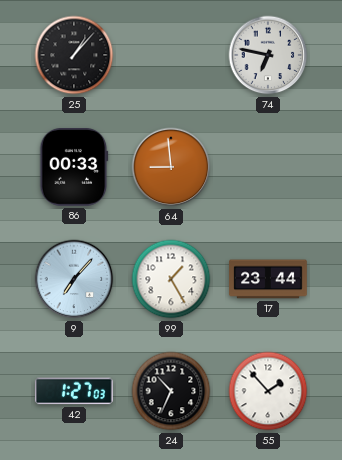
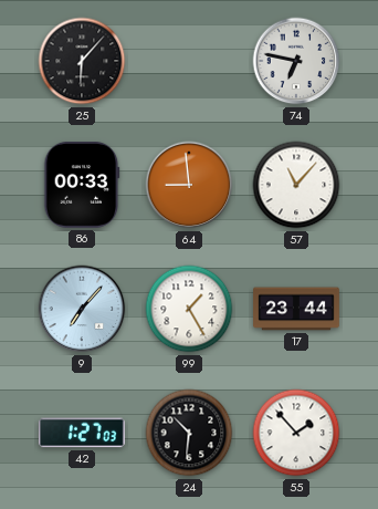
25: 1:07 -> 6:07
57: none -> 11:07
24: 10:34 -> 10:31
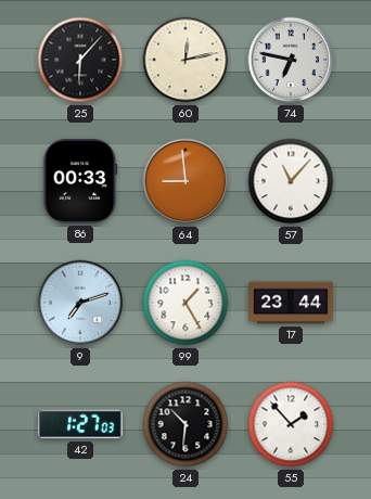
60: none -> 12:13
9: 7:07 -> 7:12
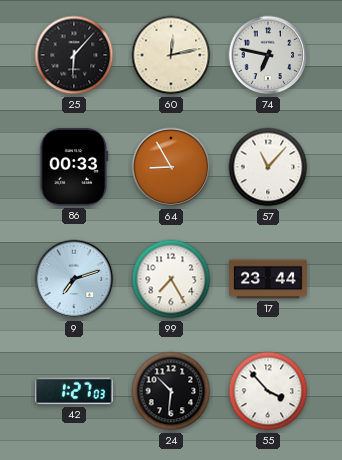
64: 8:59 -> 8:55
99: 1:25 -> 7:25
55: 1:53 -> 3:53
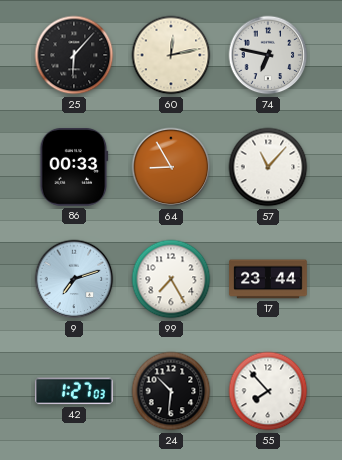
55: 3:53 -> 7:53
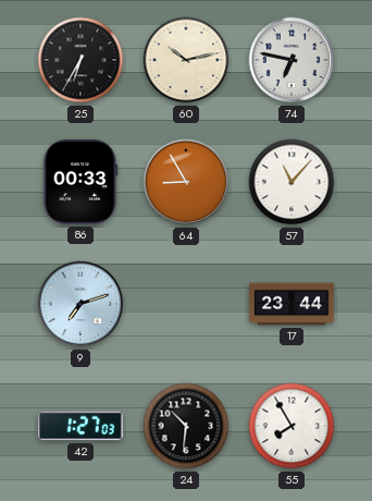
25: 6:07 -> 6:35
60: 12:13 -> 10:13
99: 7:25 -> none
55: 7:53 -> 7:55
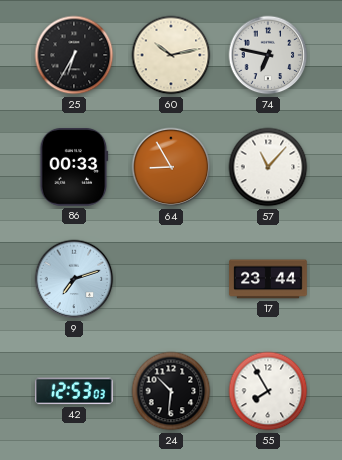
42: 1:27 -> 12:53
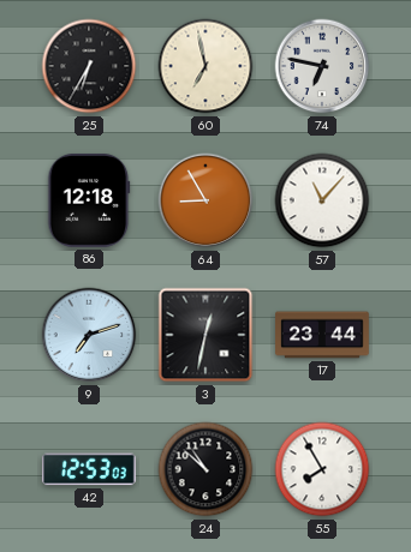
60: 10:13 -> 6:58
86: 00:33 -> 12:18
3: none -> 12:32
24: 10:31 -> 10:52
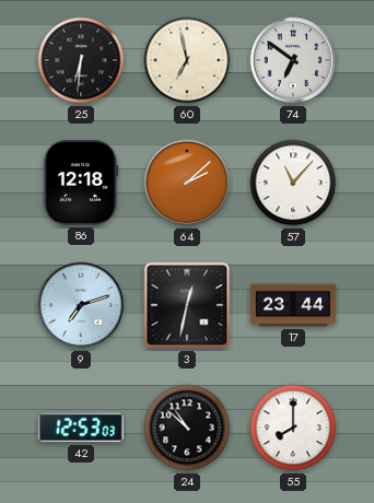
25: 6:35 -> 6:31
74: 6:47 -> 6:51
64: 8:55 -> 2:08
55: 7:55 -> 8:00
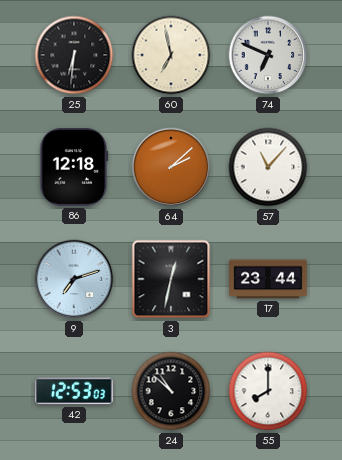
74: 6:51 -> 6:49
